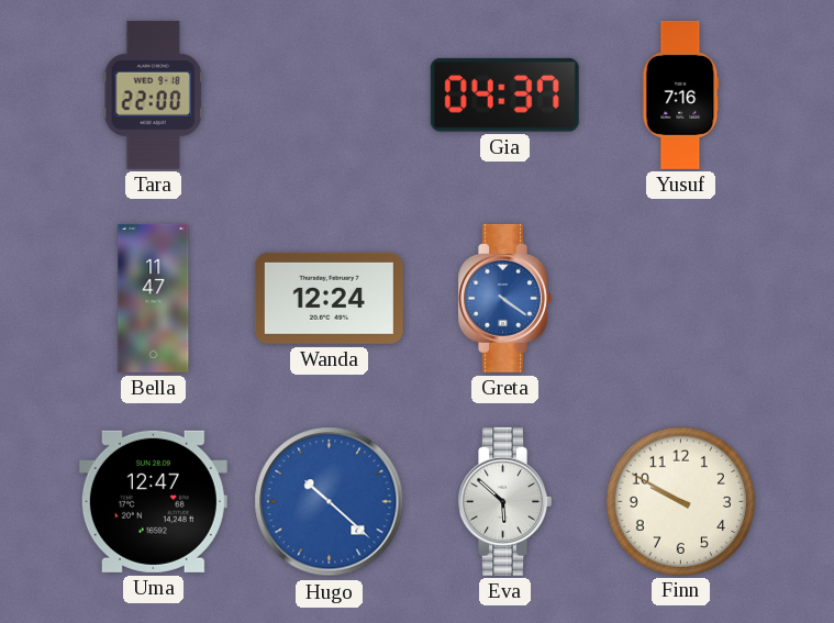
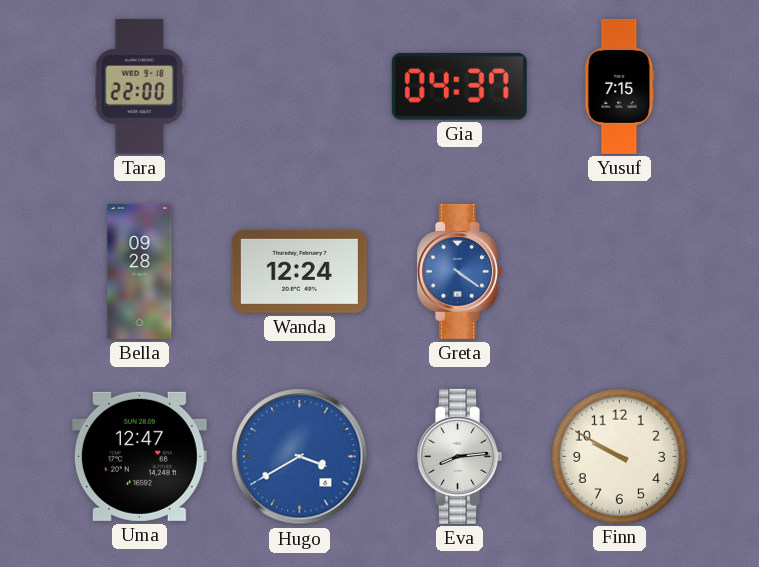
Yusuf: 7:16 -> 7:15
Bella: 11:47 -> 09:28
Hugo: 10:22 -> 3:40
Eva: 5:52 -> 8:14
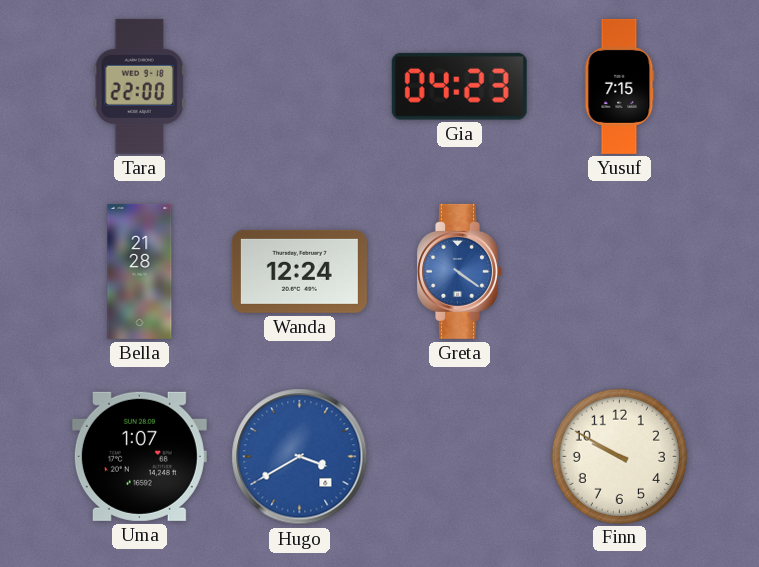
Gia: 04:37 -> 04:23
Bella: 09:28 -> 21:28
Uma: 12:47 -> 1:07
Eva: 8:14 -> none
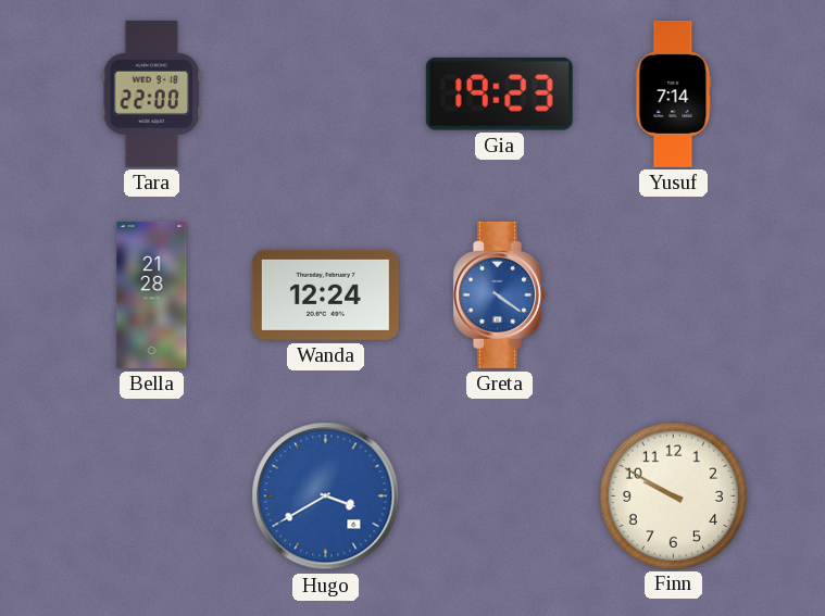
Gia: 04:23 -> 19:23
Yusuf: 7:15 -> 7:14
Uma: 1:07 -> none
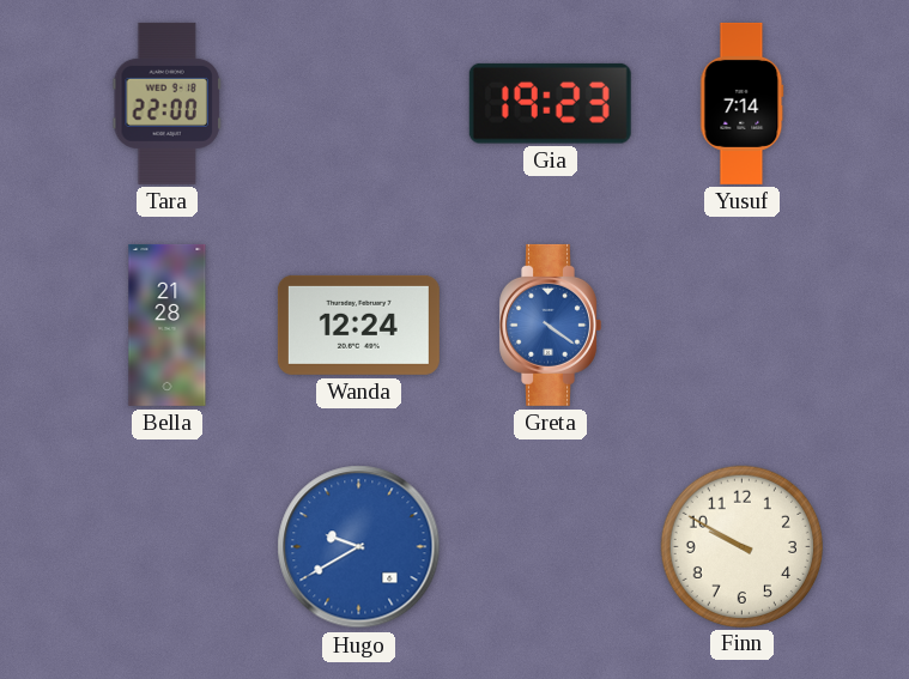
Hugo: 3:40 -> 9:40
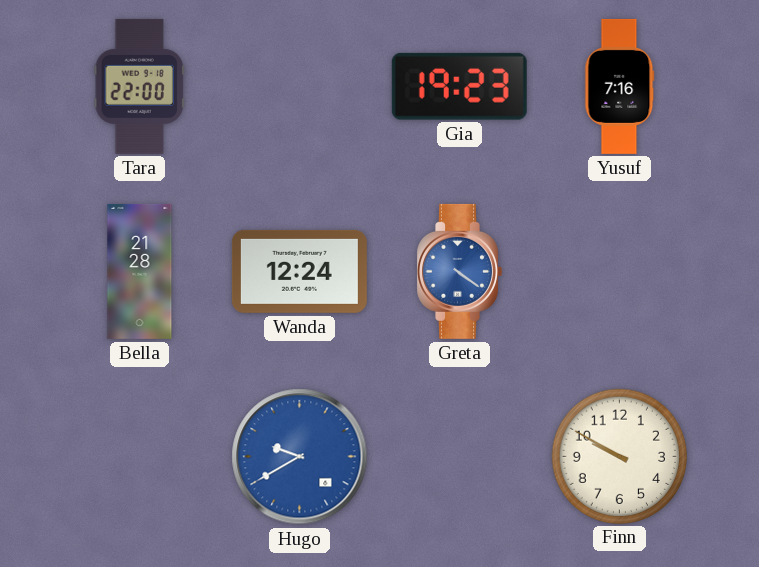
Yusuf: 7:14 -> 7:16
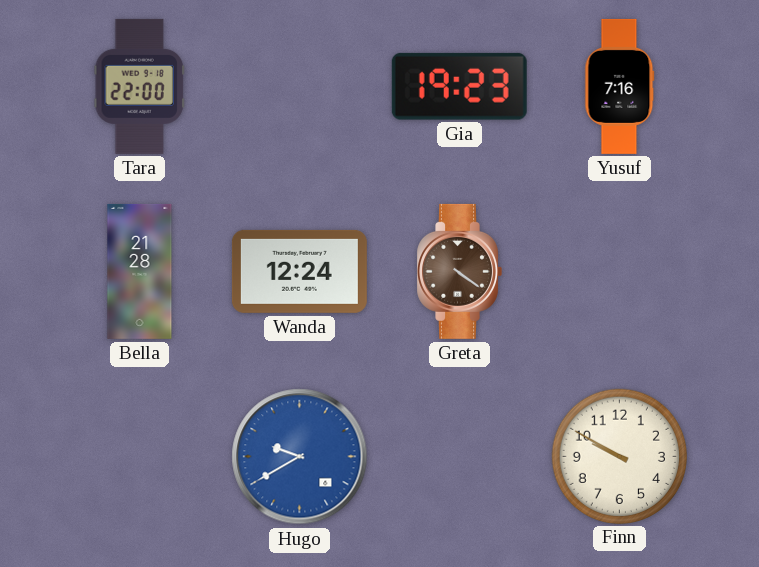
Greta dial: blue -> brown
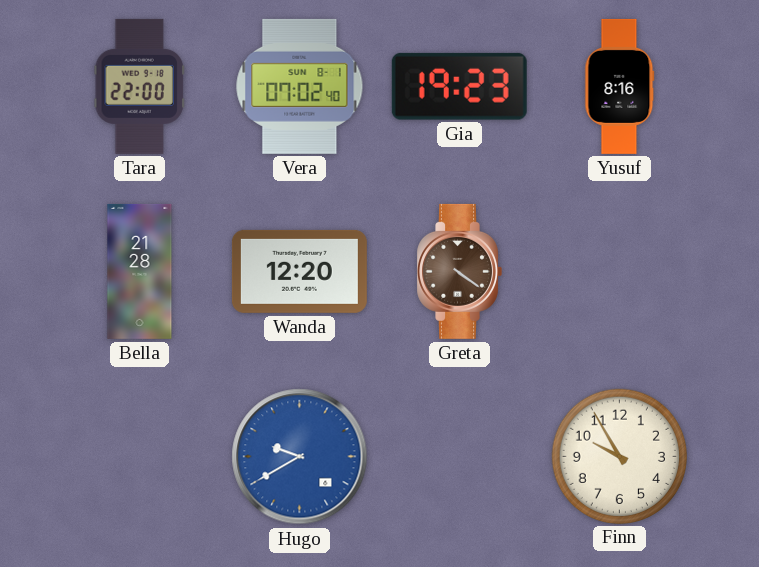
Vera: none -> 07:02
Yusuf: 7:16 -> 8:16
Wanda: 12:24 -> 12:20
Finn: 9:50 -> 9:55
